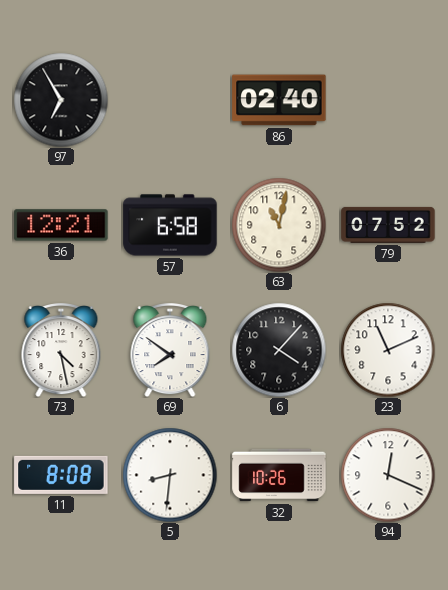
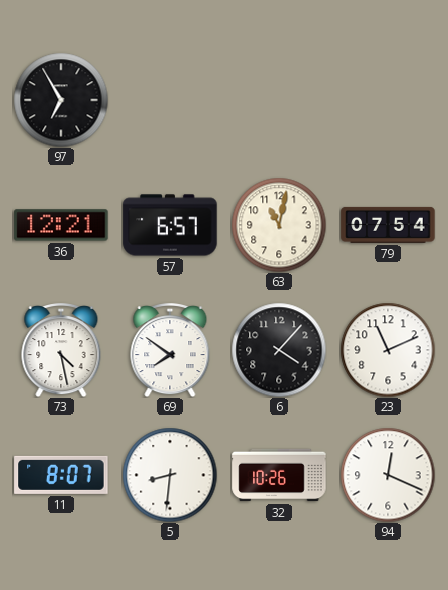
86: 02:40 -> none
57: 6:58 -> 6:57
79: 07:52 -> 07:54
11: 8:08 -> 8:07
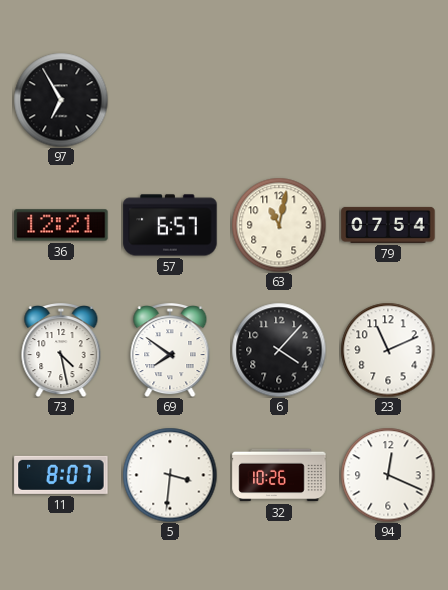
5: 8:31 -> 3:31
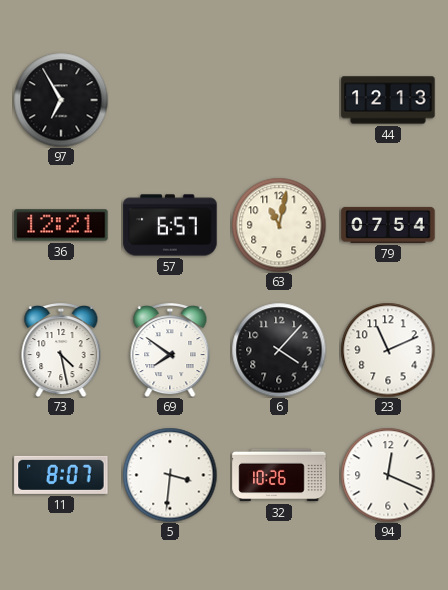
44: none -> 12:13
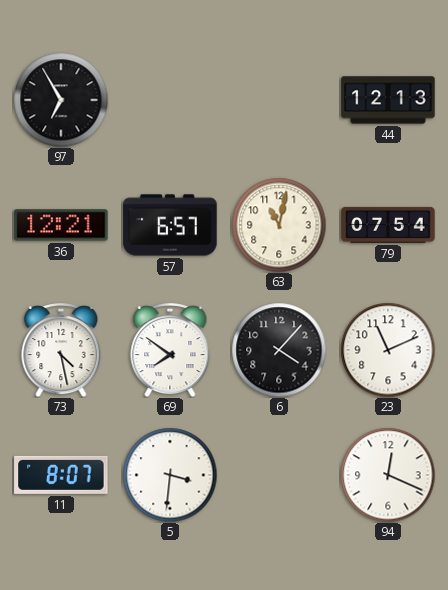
32: 10:26 -> none
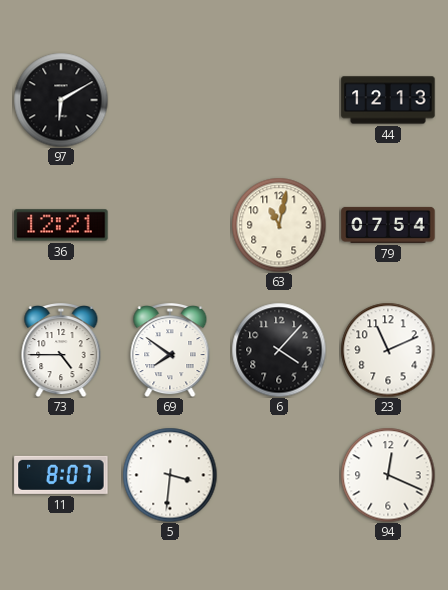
97: 6:55 -> 6:10
57: 6:57 -> none
73: 4:28 -> 4:45
